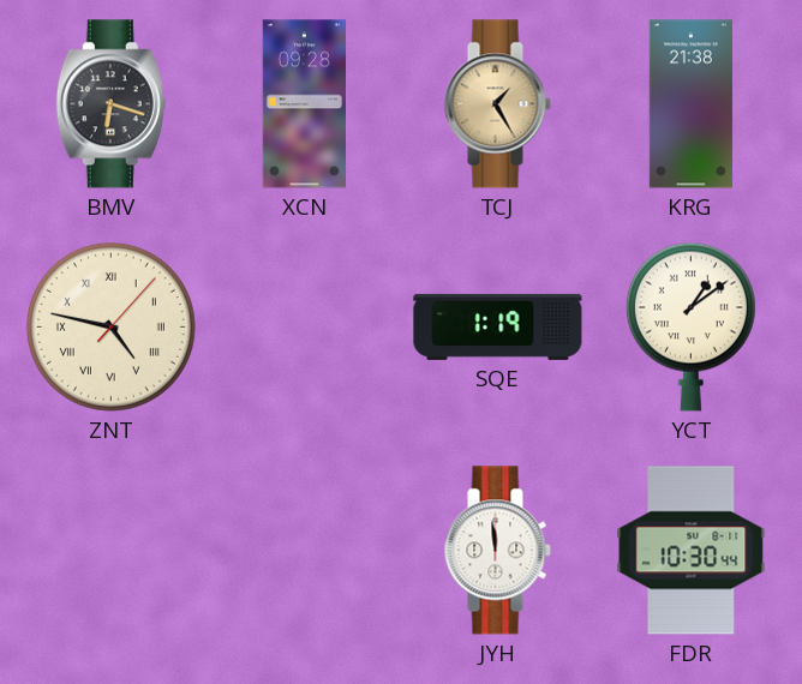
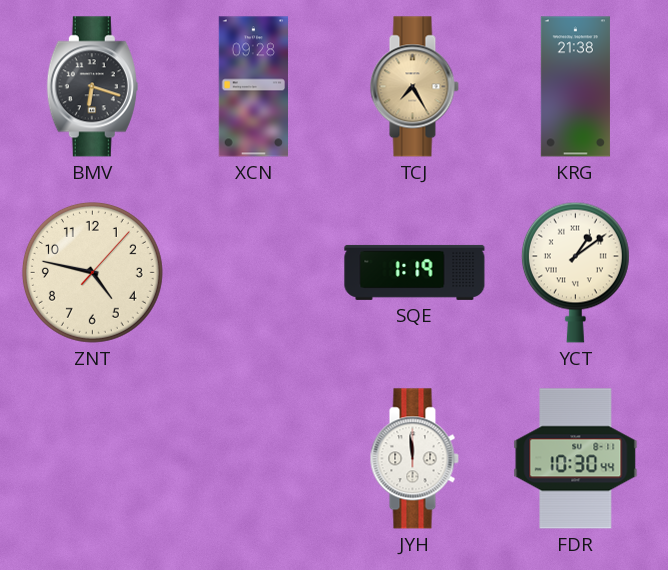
TCJ: 1:25 -> 7:25
ZNT numerals: Roman -> Arabic
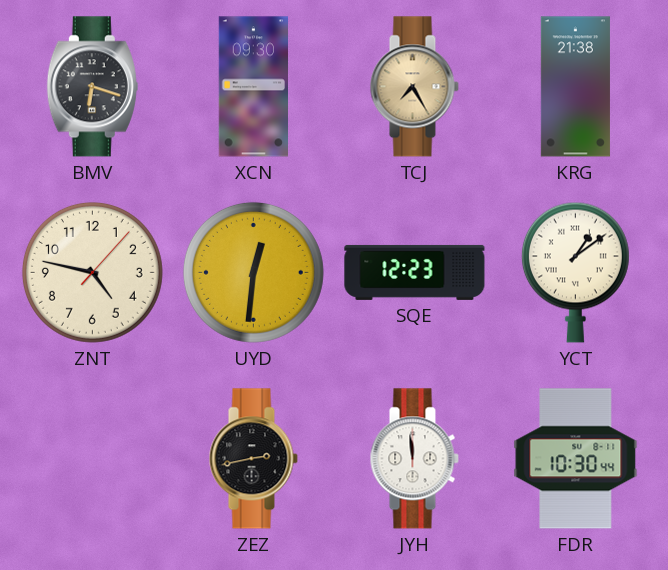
XCN: 09:28 -> 09:30
UYD: none -> 12:31
SQE: 1:19 -> 12:23
ZEZ: none -> 2:43
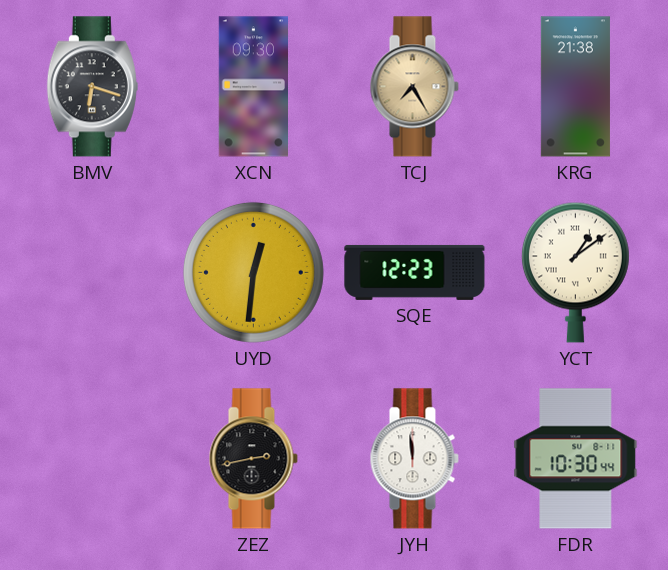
ZNT: 4:47 -> none
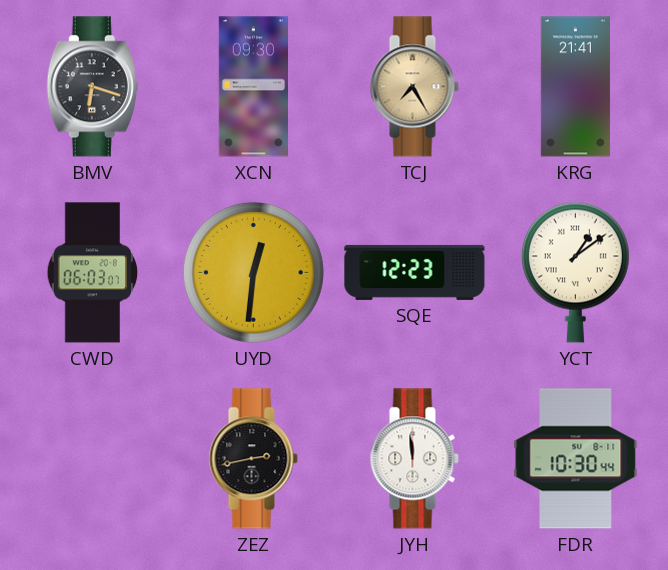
KRG: 21:38 -> 21:41
CWD: none -> 06:03
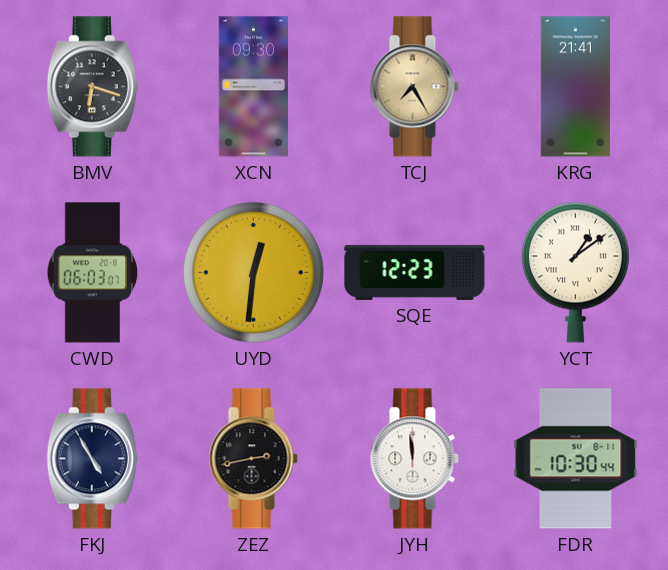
FKJ: none -> 4:55
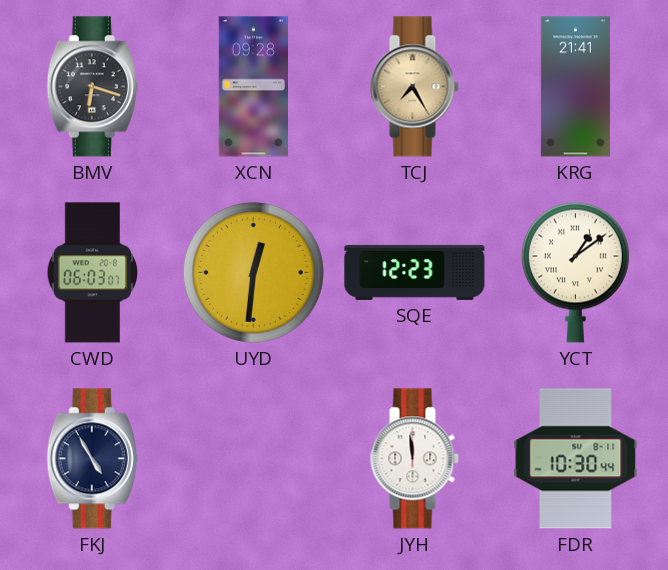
XCN: 09:30 -> 09:28
ZEZ: 2:43 -> none
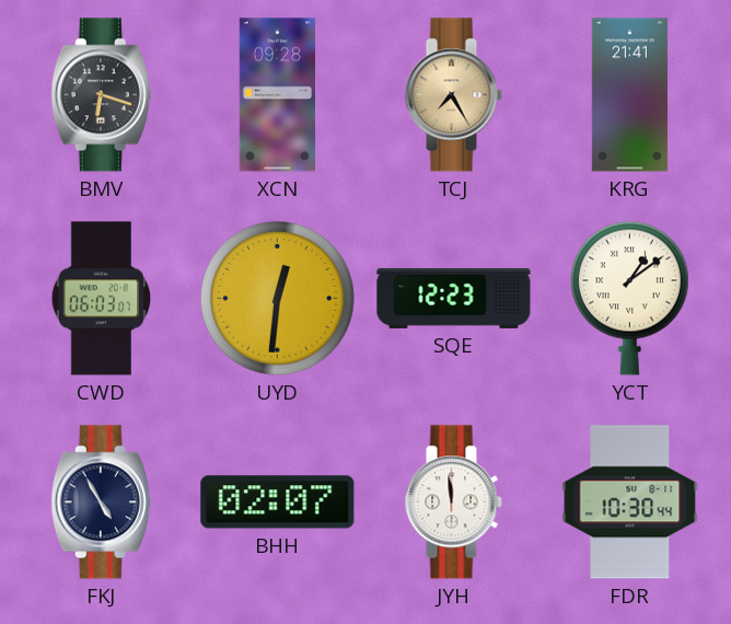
BHH: none -> 02:07
